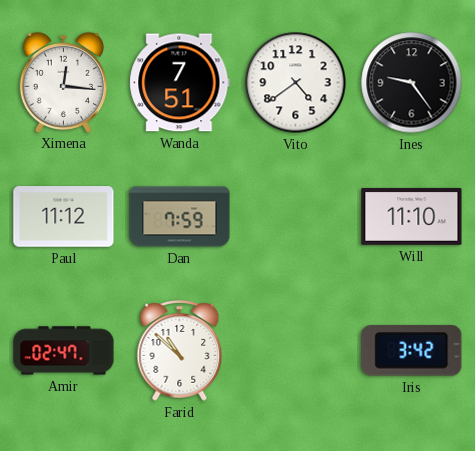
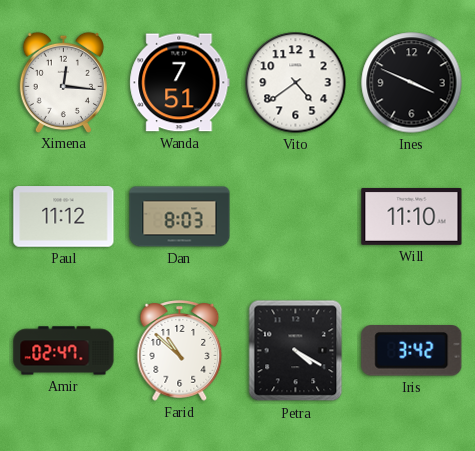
Ines: 9:24 -> 3:49
Dan: 7:59 -> 8:03
Petra: none -> 4:20
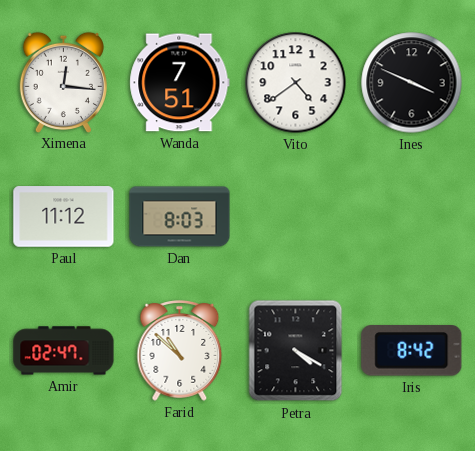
Will: 11:10 -> none
Iris: 3:42 -> 8:42
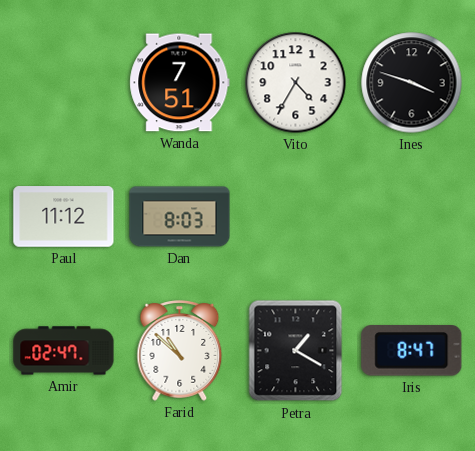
Ximena: 12:16 -> none
Vito: 4:39 -> 4:35
Ines: 3:49 -> 3:48
Petra: 4:20 -> 1:20
Iris: 8:42 -> 8:47
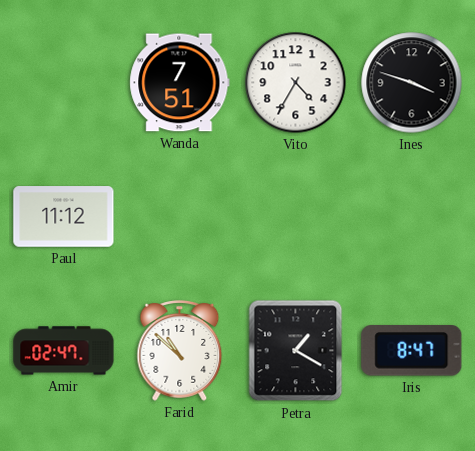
Dan: 8:03 -> none
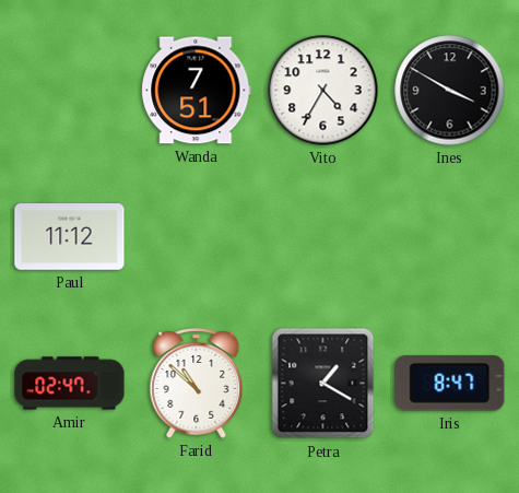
Ines: 3:48 -> 3:50
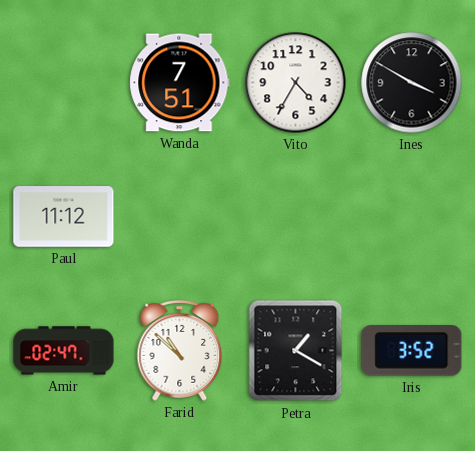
Iris: 8:47 -> 3:52
